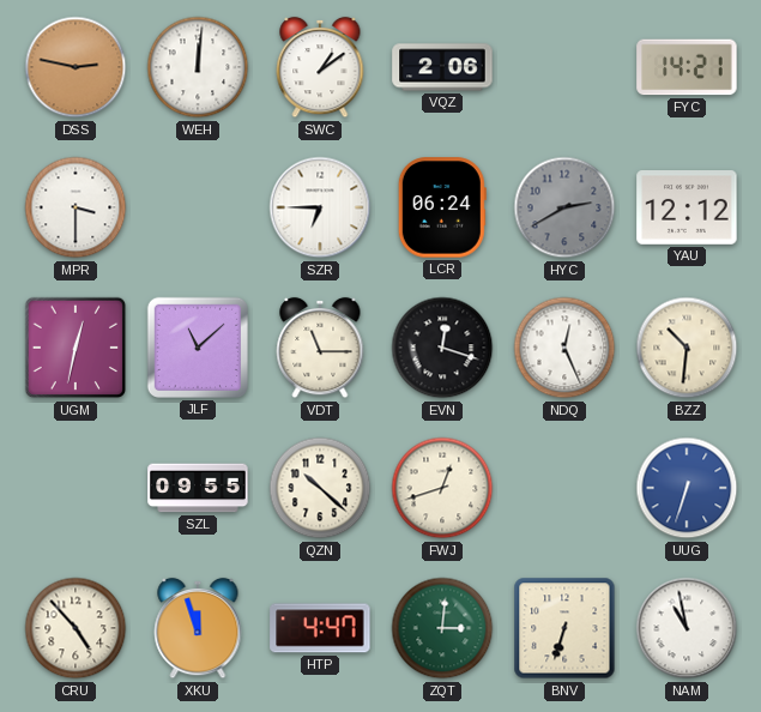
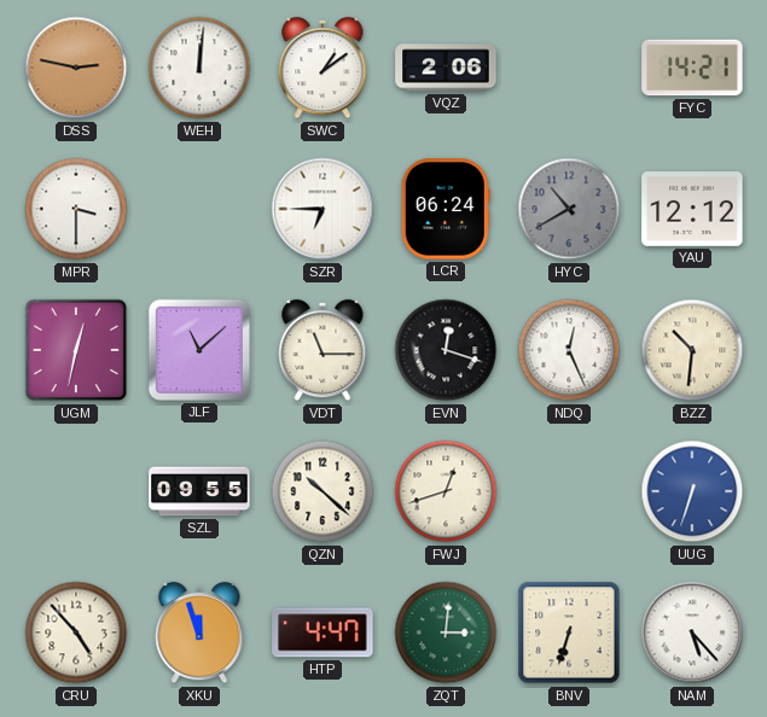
HYC: 2:40 -> 10:40
NAM: 10:58 -> 5:23
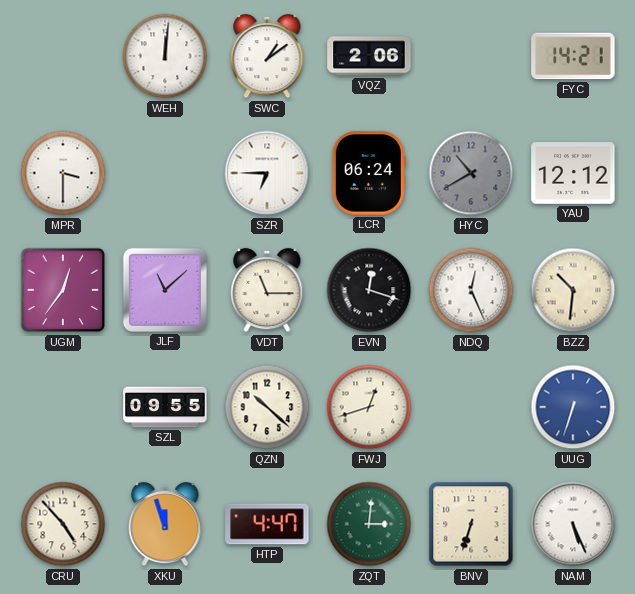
DSS: 2:47 -> none
UGM: 12:32 -> 12:36
NAM: 5:23 -> 5:26
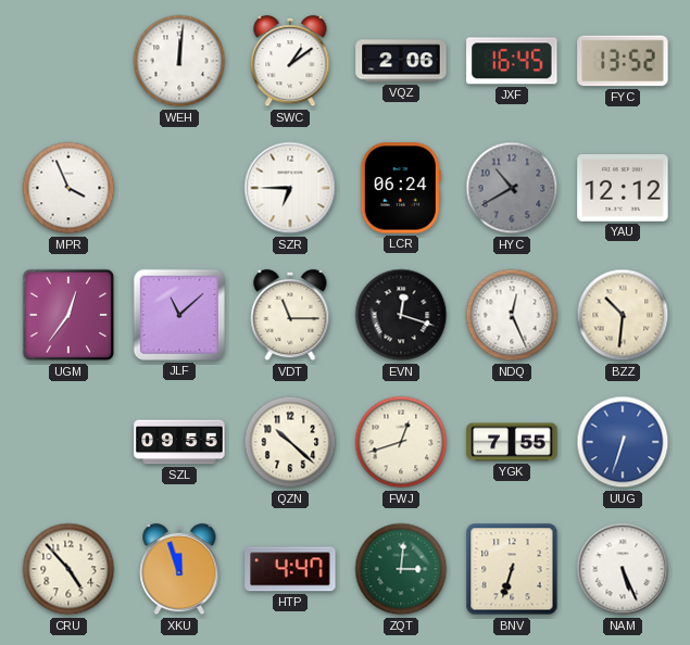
JXF: none -> 16:45
FYC: 14:21 -> 13:52
MPR: 3:30 -> 3:56
YGK: none -> 7:55
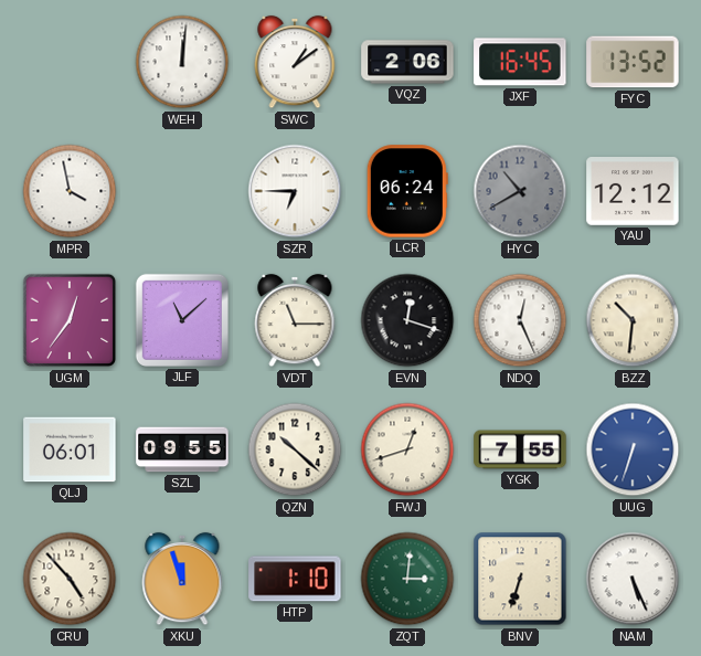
MPR: 3:56 -> 3:58
QLJ: none -> 06:01
HTP: 4:47 -> 1:10
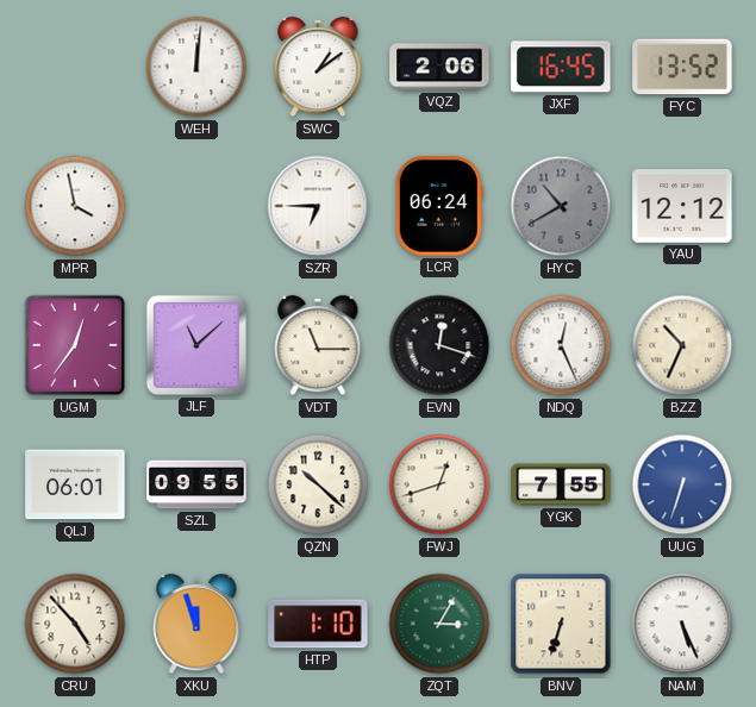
BZZ: 10:31 -> 10:34
ZQT: 3:01 -> 3:05
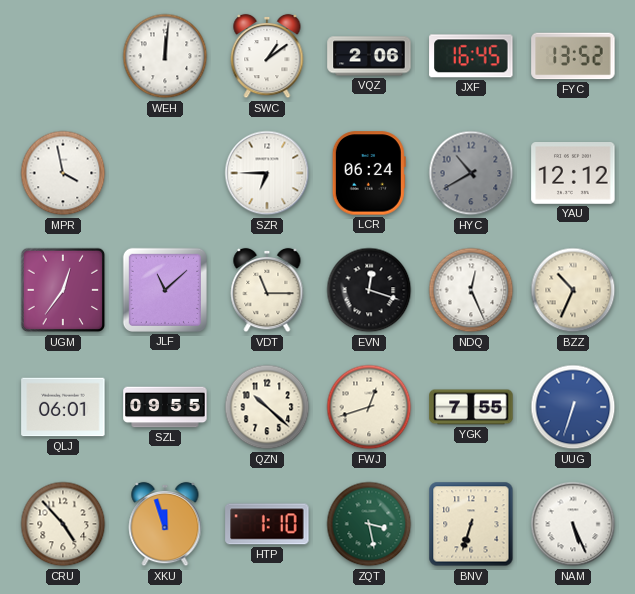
ZQT: 3:05 -> 3:28
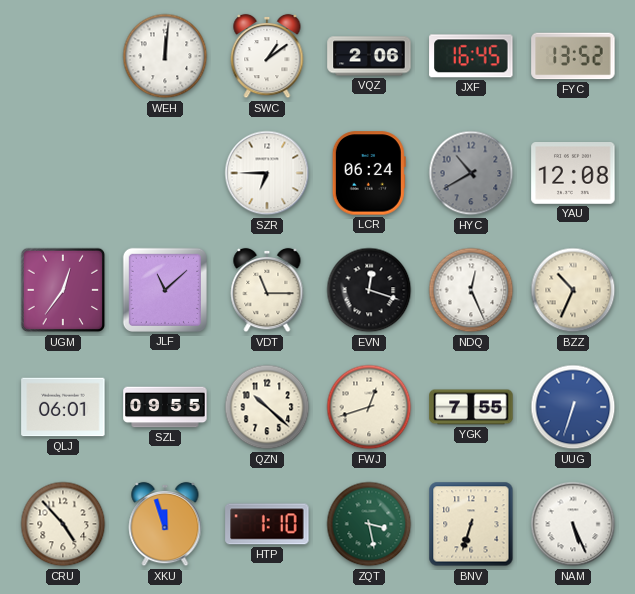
MPR: 3:58 -> none
YAU: 12:12 -> 12:08
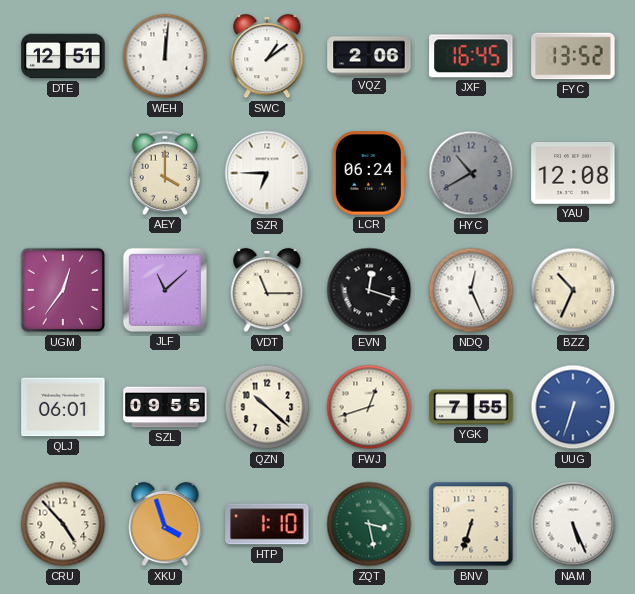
DTE: none -> 12:51
AEY: none -> 4:00
XKU: 11:57 -> 3:57
